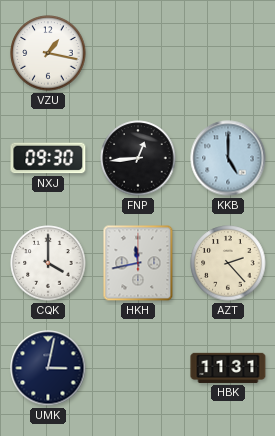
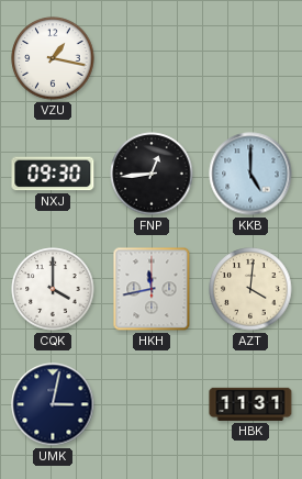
AZT: 2:23 -> 4:01
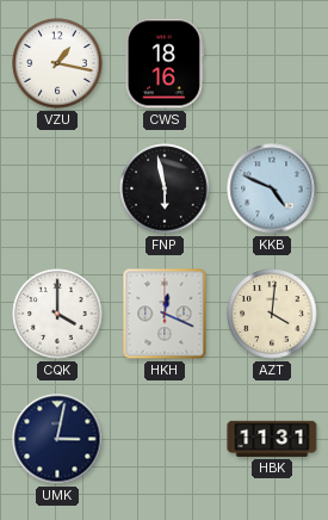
CWS: none -> 18:16
NXJ: 09:30 -> none
FNP: 12:44 -> 5:58
KKB: 5:00 -> 4:49
HKH: 11:43 -> 12:19
